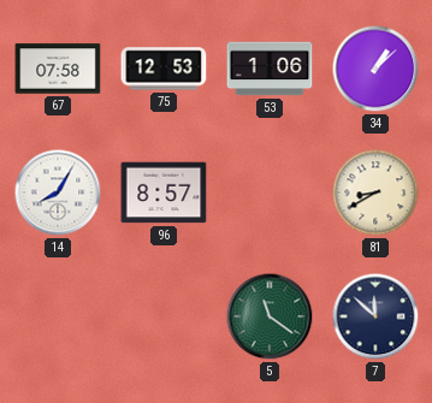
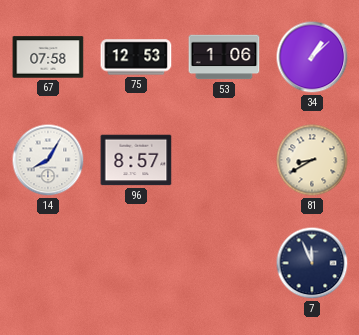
5: 11:21 -> none
7: 11:52 -> 11:56
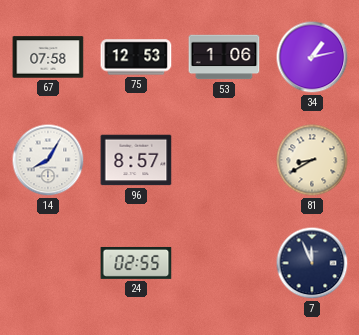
34: 1:08 -> 1:13
24: none -> 02:55
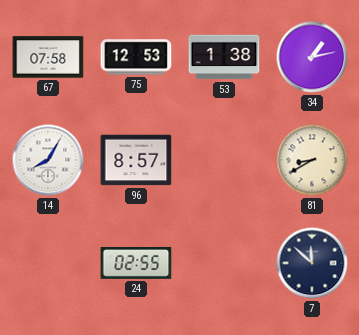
53: 1:06 -> 1:38
7: 11:56 -> 11:52
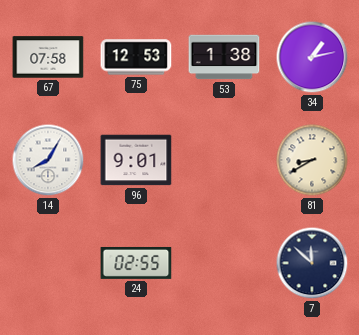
96: 8:57 -> 9:01
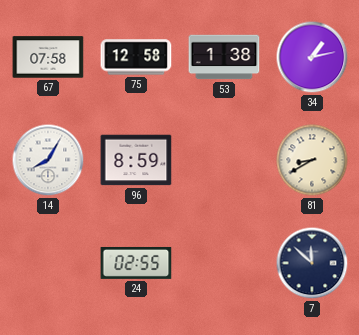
75: 12:53 -> 12:58
96: 9:01 -> 8:59
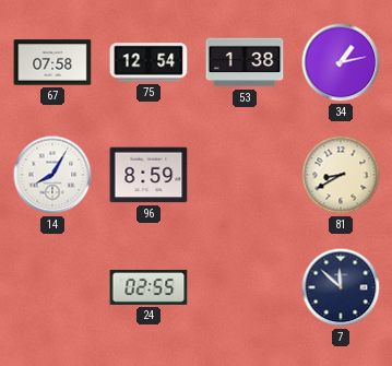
75: 12:58 -> 12:54
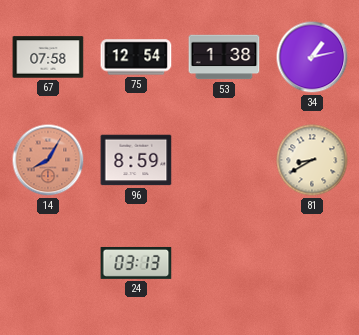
14 dial: white -> salmon
24: 02:55 -> 03:13
7: 11:52 -> none
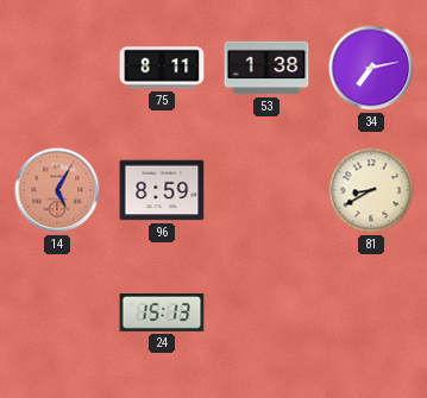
67: 07:58 -> none
75: 12:54 -> 8:11
34: 1:13 -> 7:13
14: 8:05 -> 5:05
24: 03:13 -> 15:13
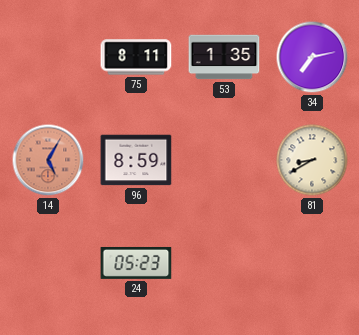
53: 1:38 -> 1:35
24: 15:13 -> 05:23
